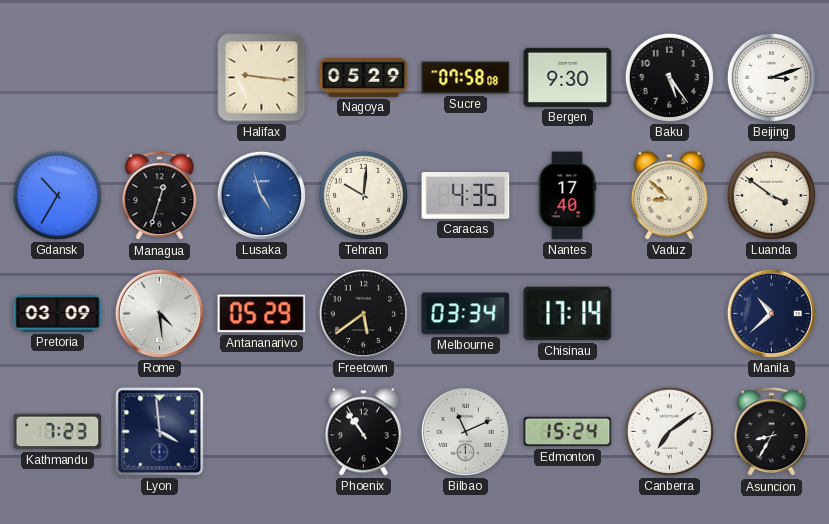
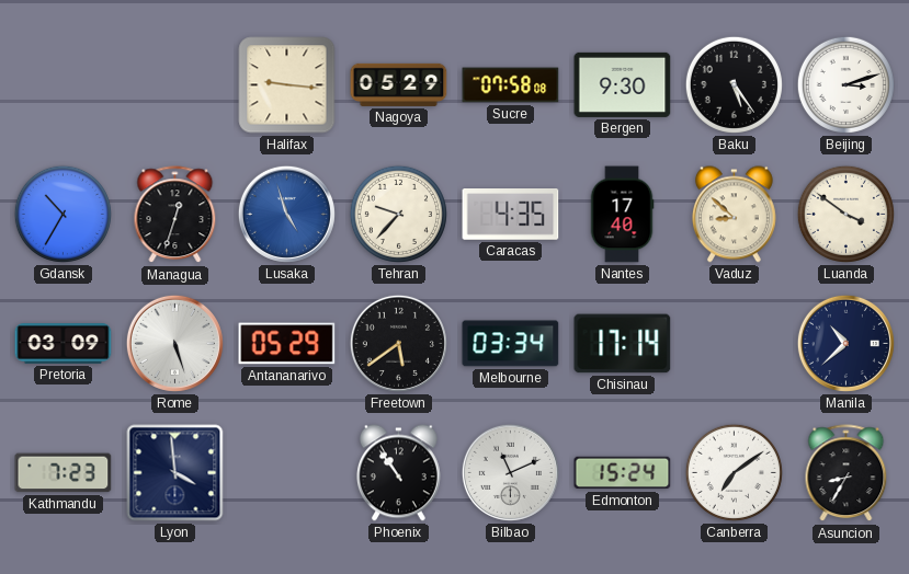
Tehran: 10:01 -> 9:37
Rome: 4:29 -> 5:27
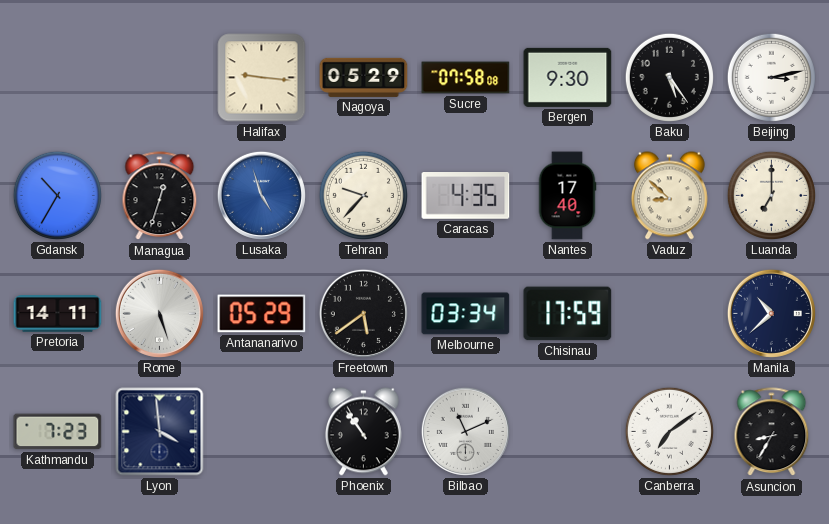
Beijing: 3:12 -> 3:13
Luanda: 3:51 -> 7:00
Pretoria: 03:09 -> 14:11
Chisinau: 17:14 -> 17:59
Edmonton: 15:24 -> none
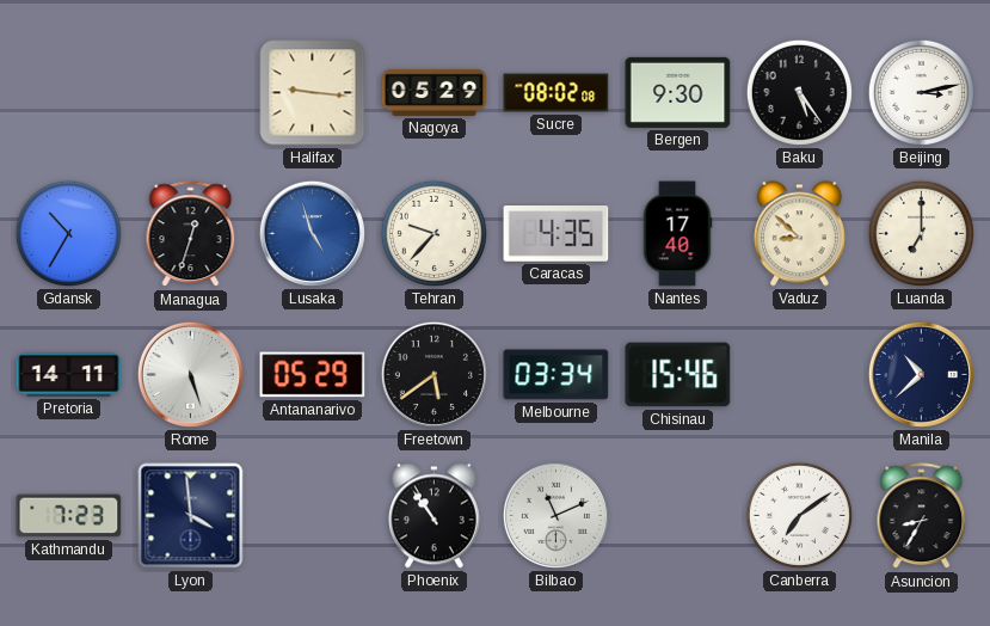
Sucre: 07:58 -> 08:02
Chisinau: 17:59 -> 15:46
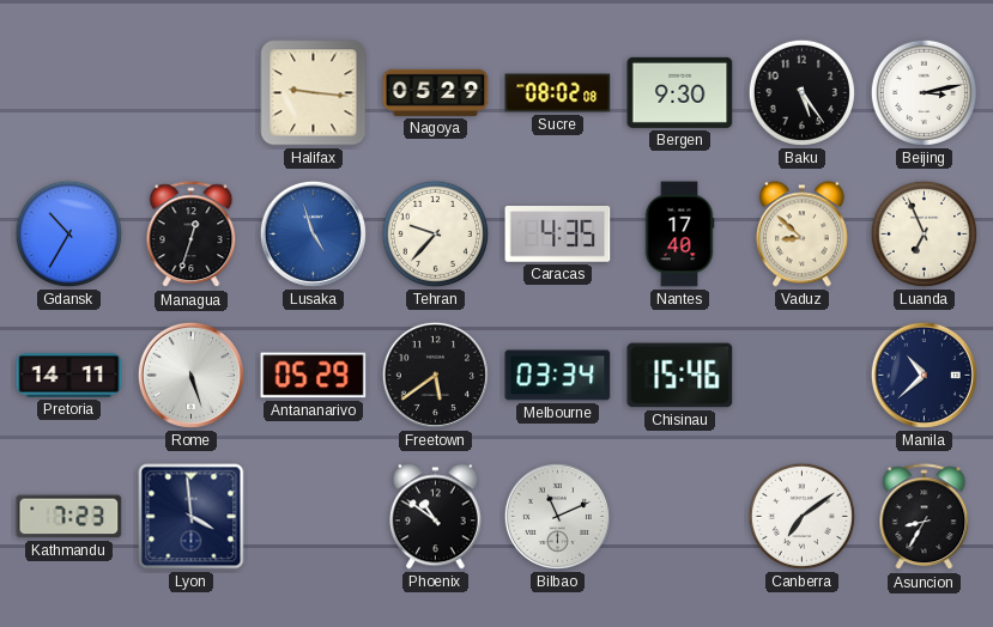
Luanda: 7:00 -> 6:56
Phoenix: 10:54 -> 10:51
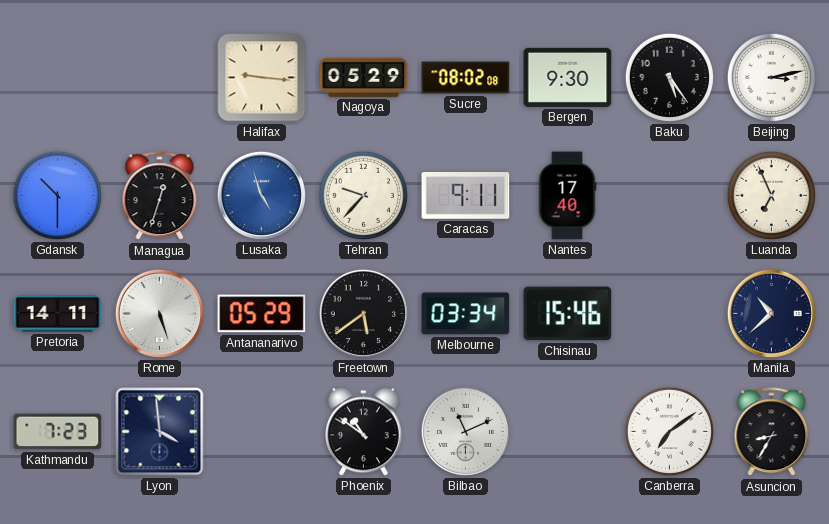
Gdansk: 10:35 -> 10:30
Caracas: 4:35 -> 9:11
Vaduz: 8:52 -> none
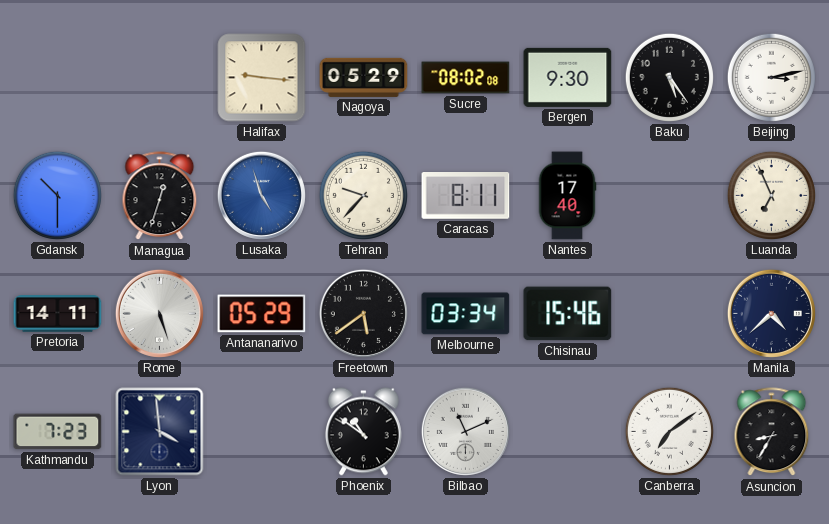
Caracas: 9:11 -> 8:11
Manila: 10:38 -> 4:38
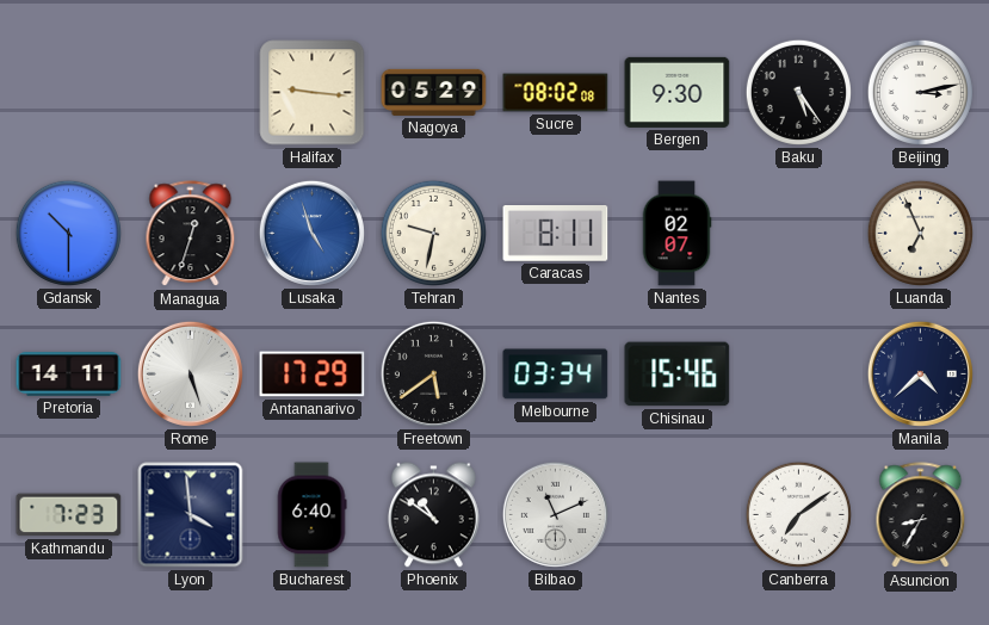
Tehran: 9:37 -> 9:32
Nantes: 17:40 -> 02:07
Antananarivo: 05:29 -> 17:29
Bucharest: none -> 6:40
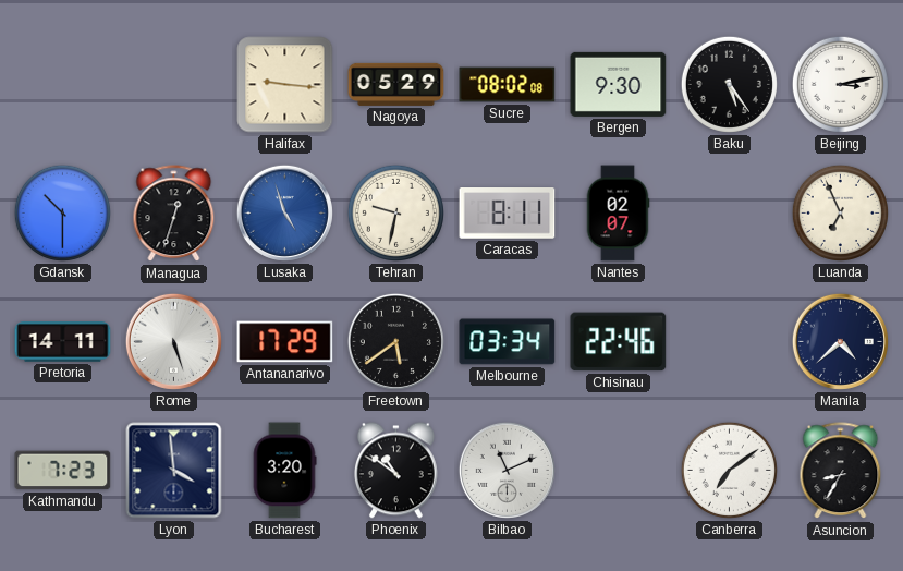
Chisinau: 15:46 -> 22:46
Bucharest: 6:40 -> 3:20
